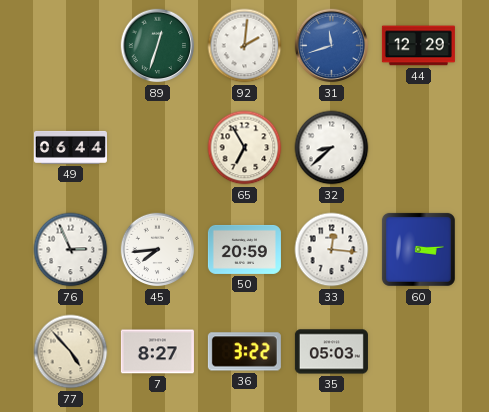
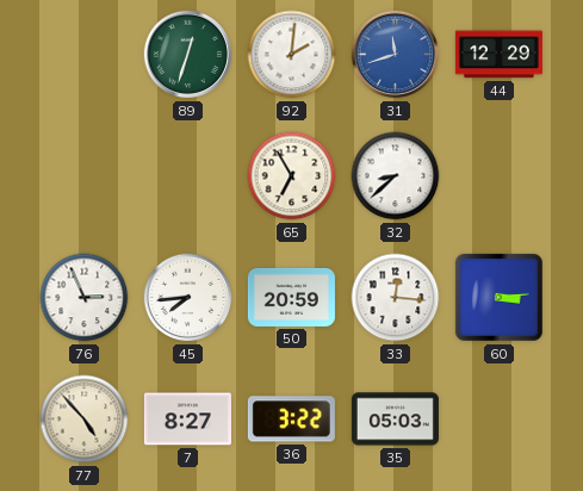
49: 06:44 -> none
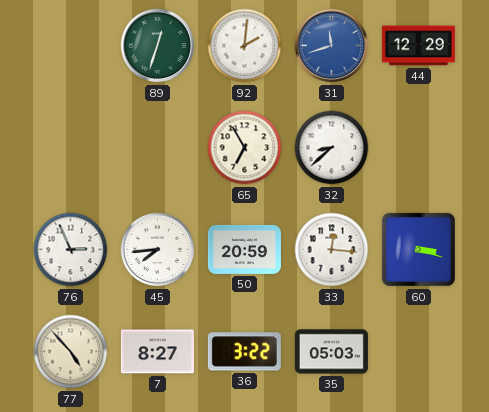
60: 3:14 -> 3:18
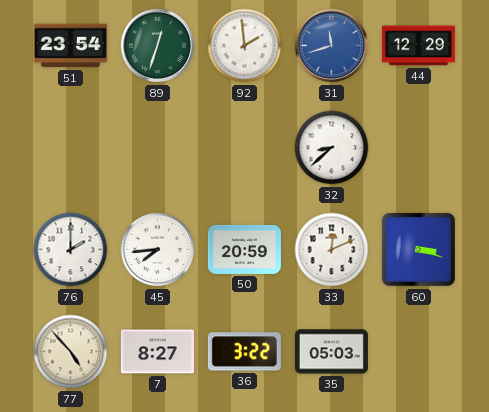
51: none -> 23:54
92: 2:01 -> 1:59
65: 6:55 -> none
76: 2:56 -> 2:00
33: 12:16 -> 12:11
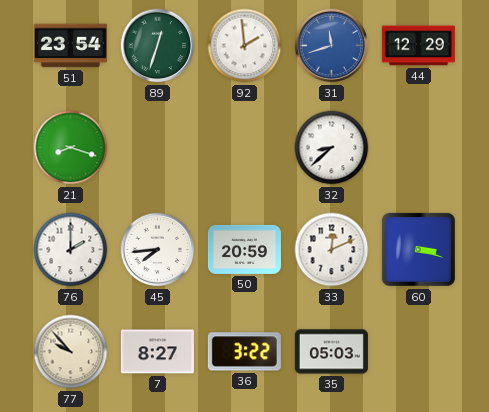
21: none -> 8:18
77: 4:53 -> 9:53
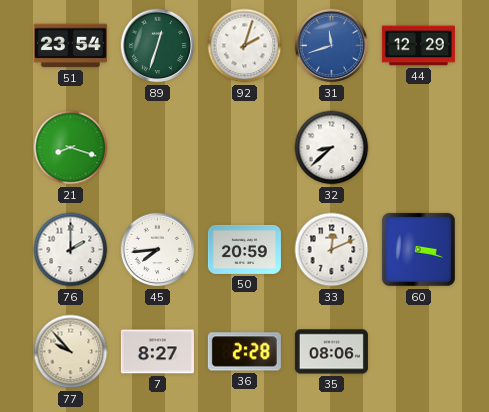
92: 1:59 -> 2:03
36: 3:22 -> 2:28
35: 05:03 -> 08:06
